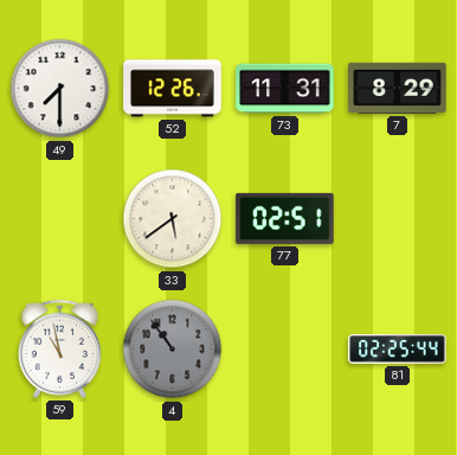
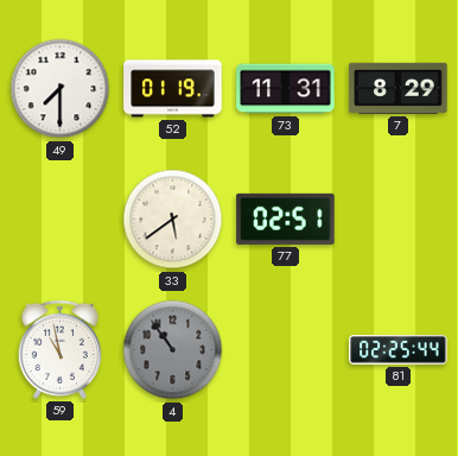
52: 12:26 -> 01:19
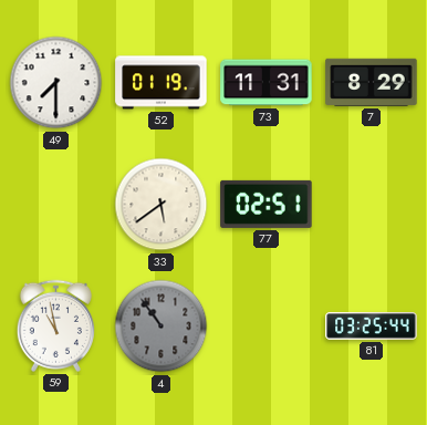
81: 02:25 -> 03:25
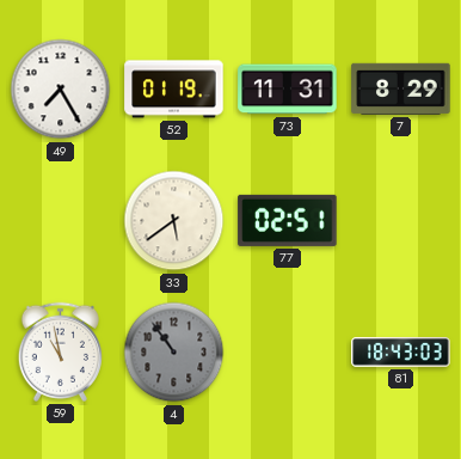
49: 7:30 -> 7:25
81: 03:25 -> 18:43
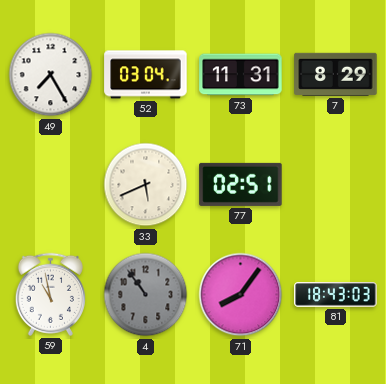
52: 01:19 -> 03:04
33: 5:39 -> 5:41
71: none -> 8:06
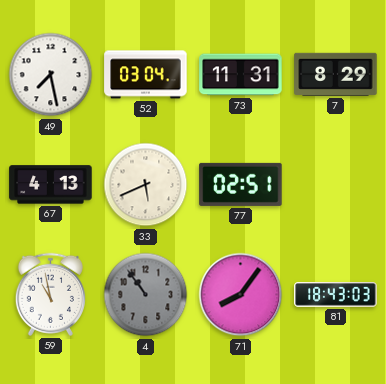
49: 7:25 -> 7:28
67: none -> 4:13
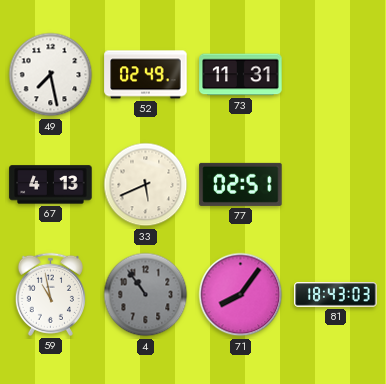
52: 03:04 -> 02:49
7: 8:29 -> none
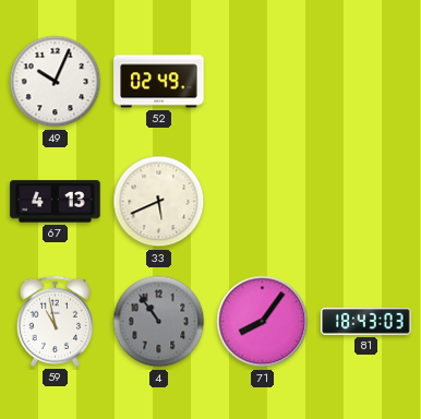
49: 7:28 -> 10:04
73: 11:31 -> none
77: 02:51 -> none
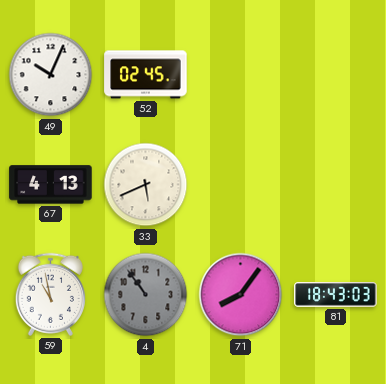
52: 02:49 -> 02:45
